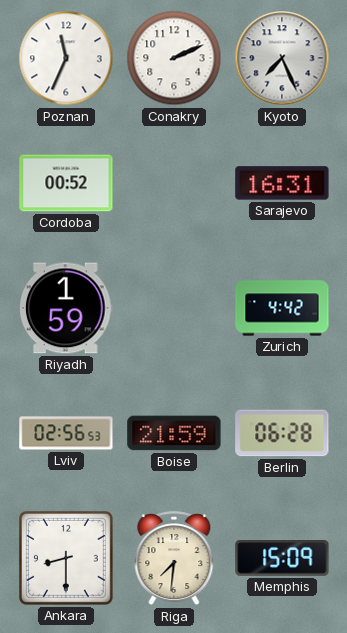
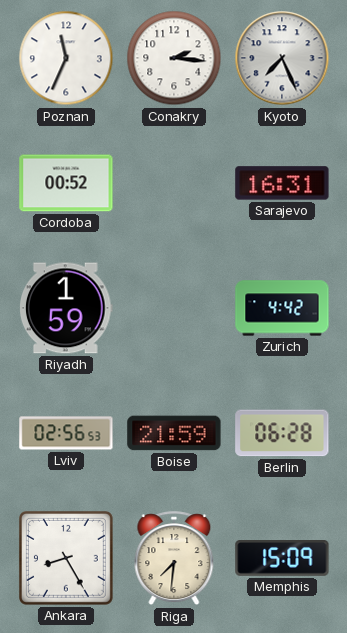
Conakry: 2:11 -> 2:16
Ankara: 8:30 -> 8:25
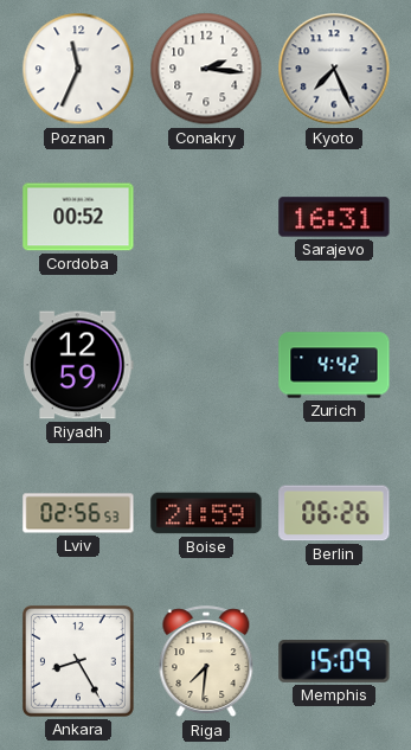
Riyadh: 1:59 -> 12:59
Berlin: 06:28 -> 06:26
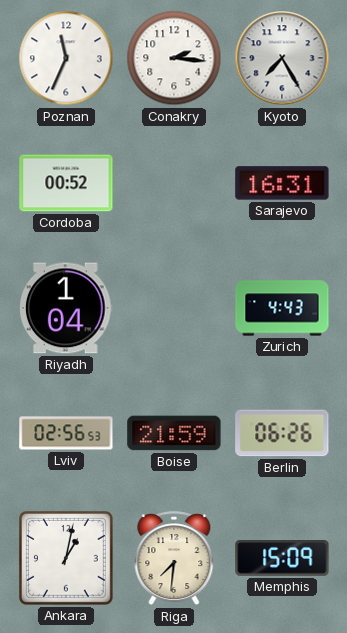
Kyoto: 7:26 -> 7:25
Riyadh: 12:59 -> 1:04
Zurich: 4:42 -> 4:43
Ankara: 8:25 -> 1:02
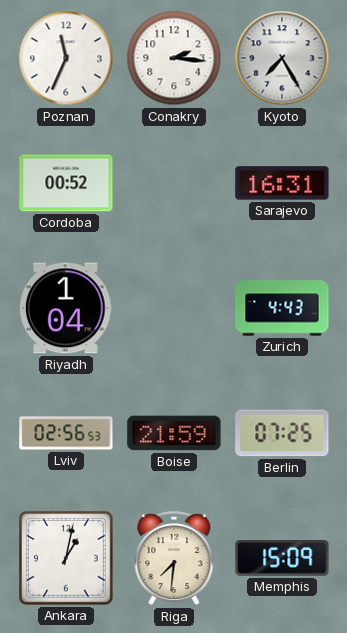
Berlin: 06:26 -> 07:25
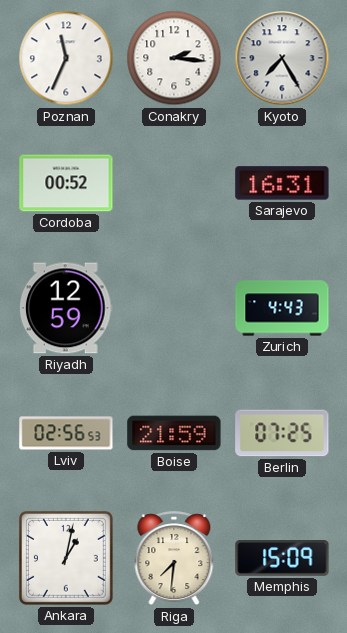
Riyadh: 1:04 -> 12:59
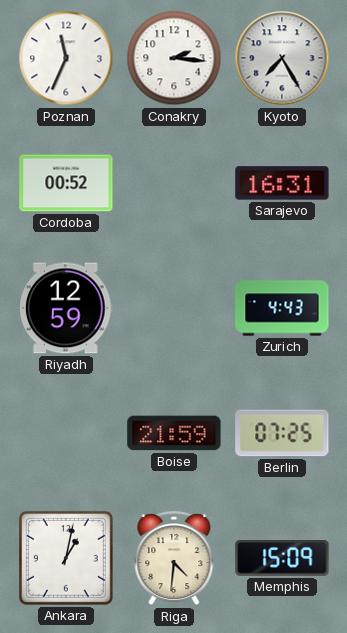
Lviv: 02:56 -> none
Riga: 7:31 -> 4:31
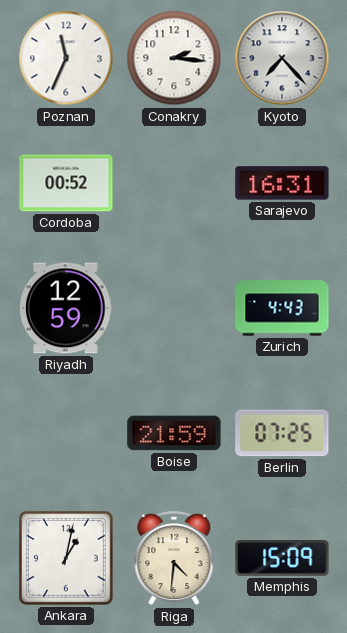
Kyoto: 7:25 -> 7:23
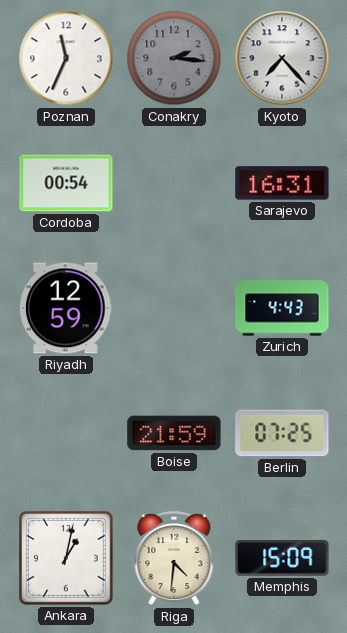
Conakry dial: white -> grey
Cordoba: 00:52 -> 00:54
